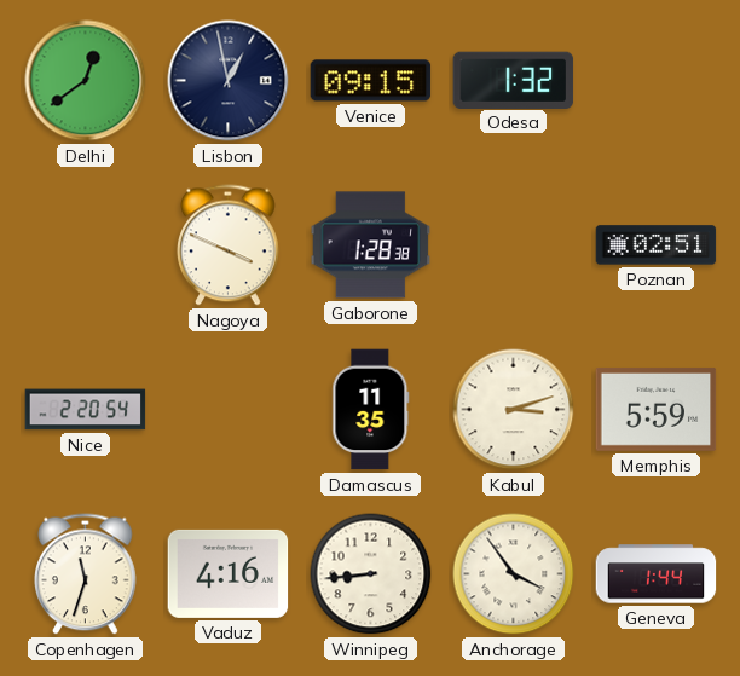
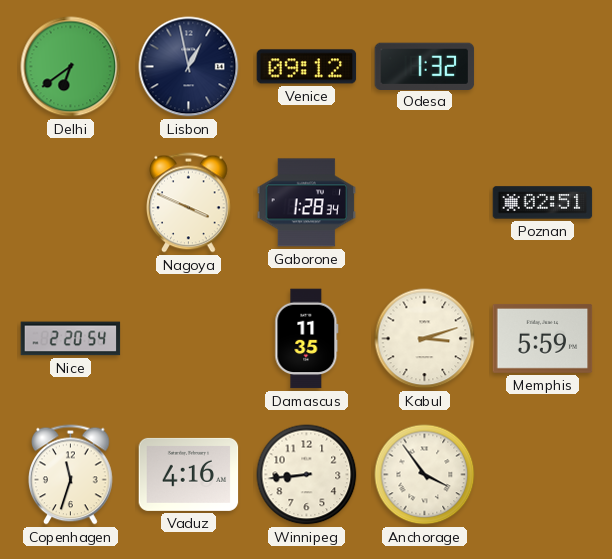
Delhi: 12:39 -> 6:39
Venice: 09:15 -> 09:12
Gaborone: 1:28:38 -> 1:28:34
Geneva: 1:44 -> none
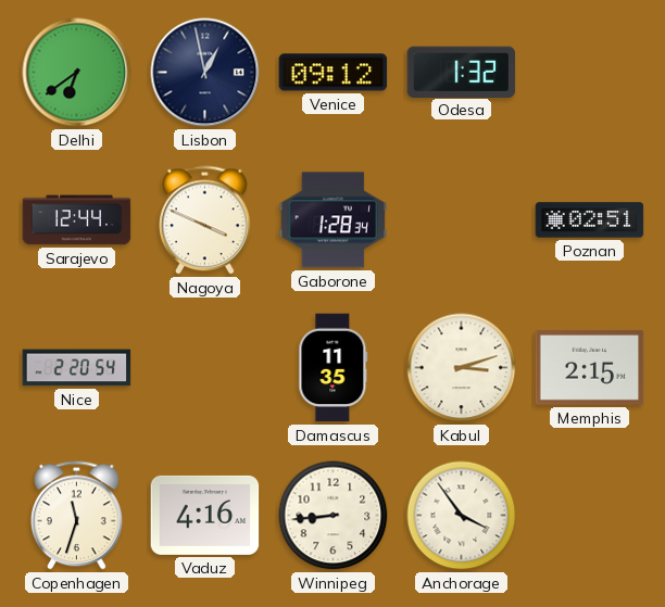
Sarajevo: none -> 12:44
Memphis: 5:59 -> 2:15
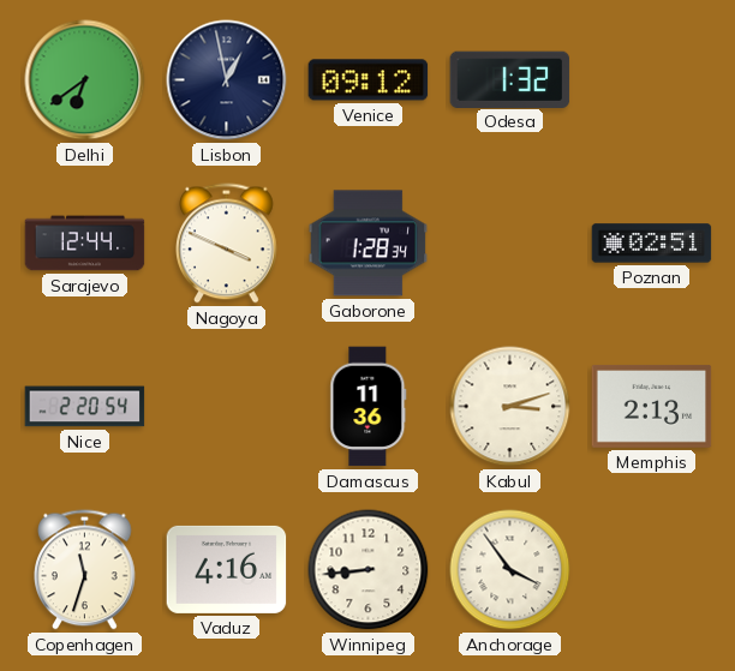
Damascus: 11:35 -> 11:36
Memphis: 2:15 -> 2:13
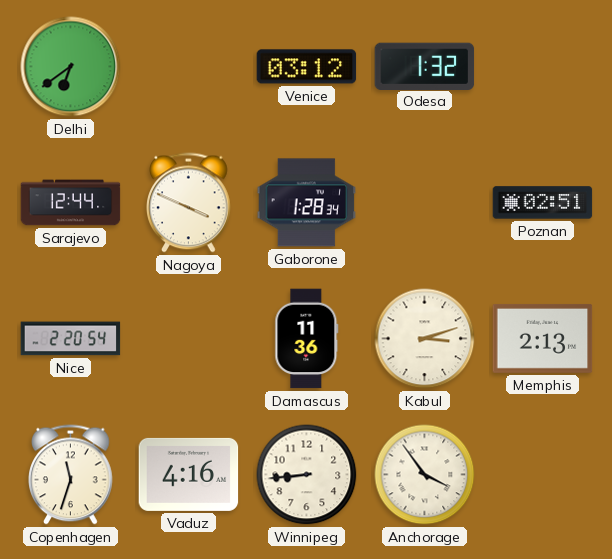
Lisbon: 12:58 -> none
Venice: 09:12 -> 03:12
